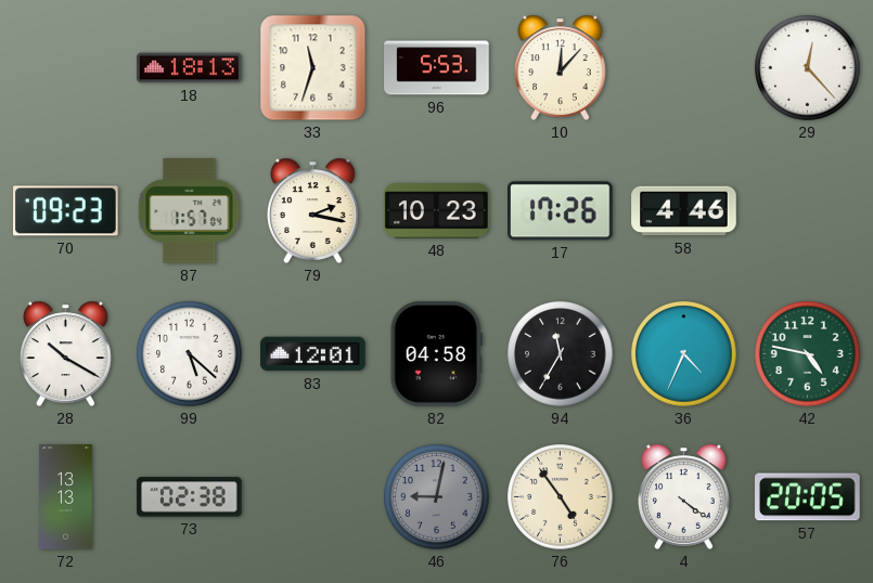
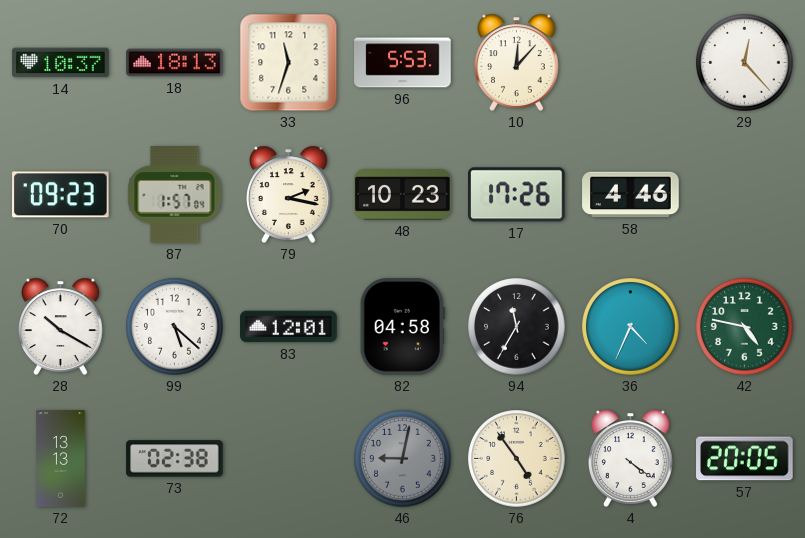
14: none -> 10:37
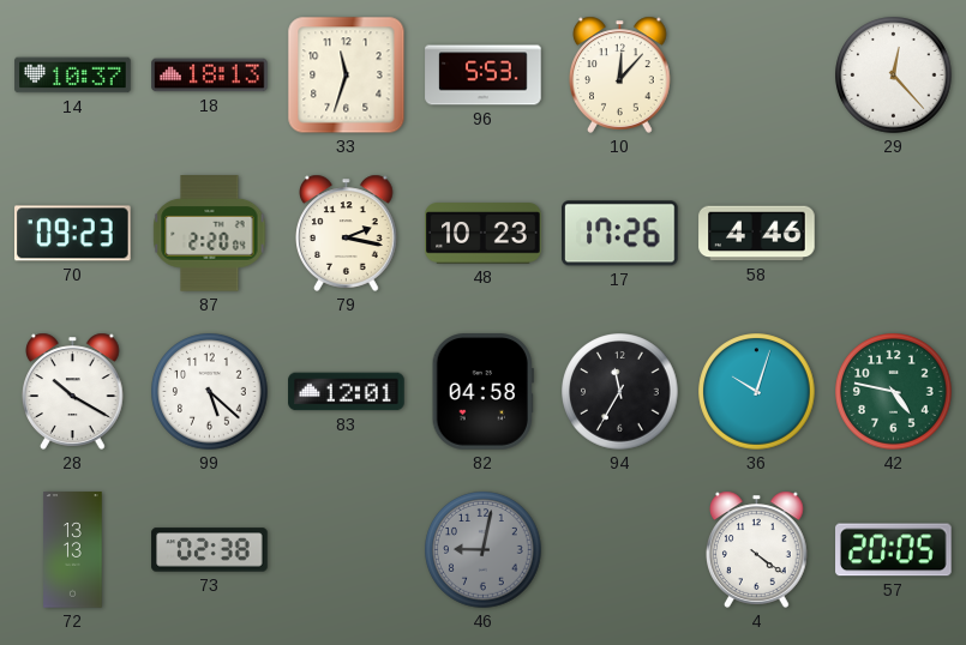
87: 1:57 -> 2:20
36: 4:34 -> 10:03
76: 4:54 -> none
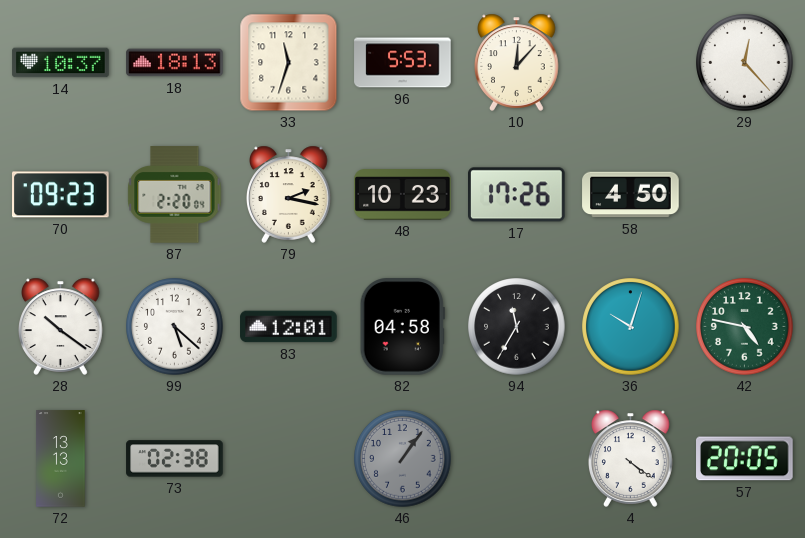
58: 4:46 -> 4:50
28: 10:20 -> 10:21
46: 9:02 -> 1:06
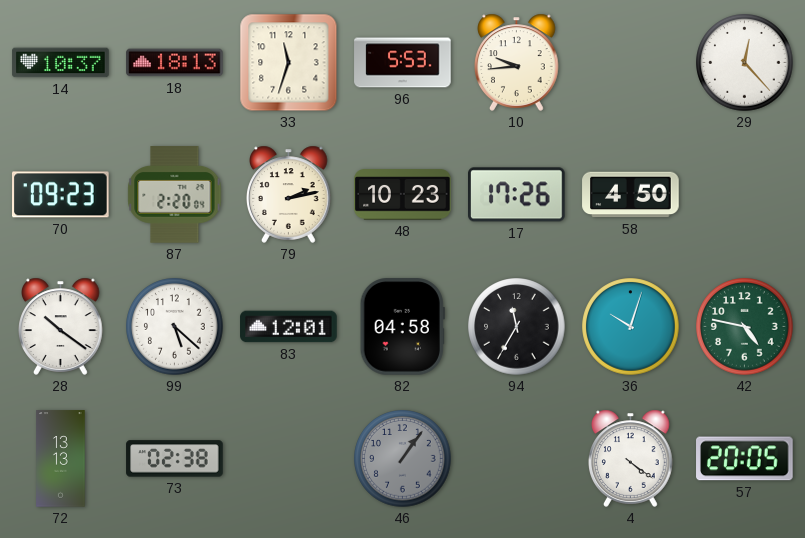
10: 12:07 -> 9:44
79: 2:17 -> 2:13
